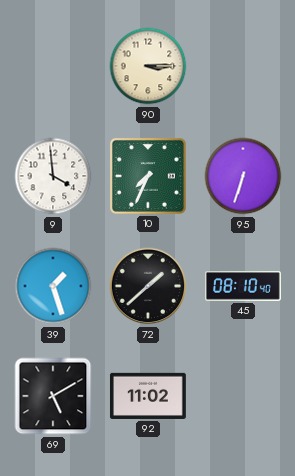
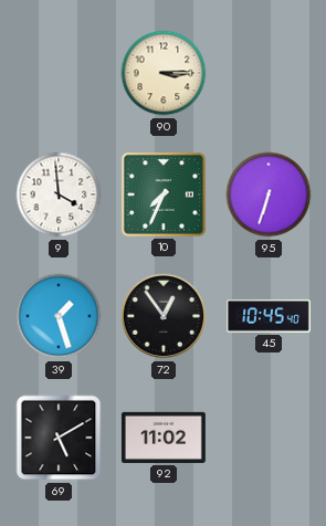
72: 1:38 -> 12:54
45: 08:10 -> 10:45
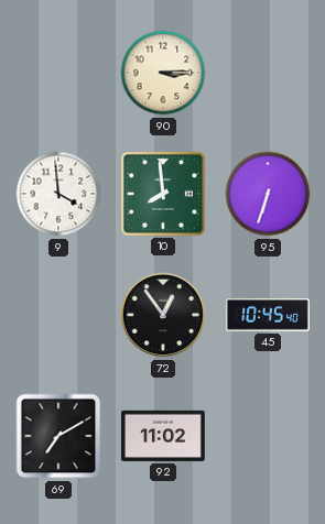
10: 7:34 -> 7:59
39: 1:27 -> none
69: 5:10 -> 7:10
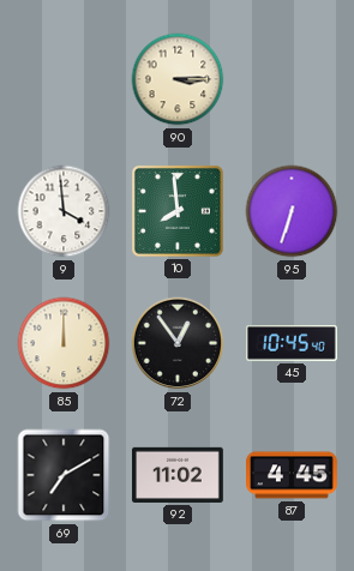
85: none -> 12:00
87: none -> 4:45
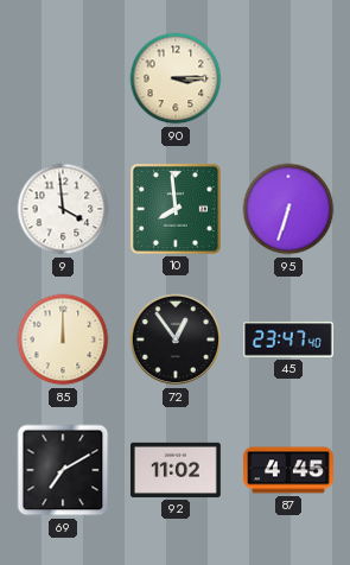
45: 10:45 -> 23:47
